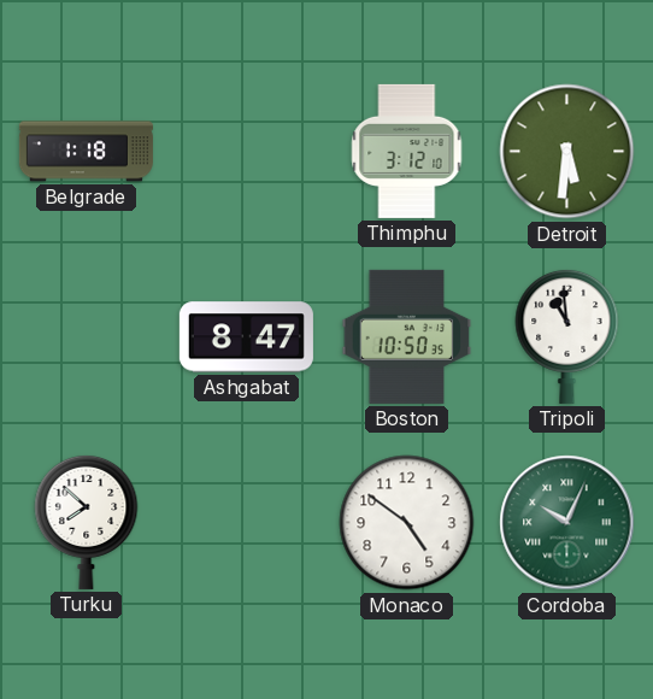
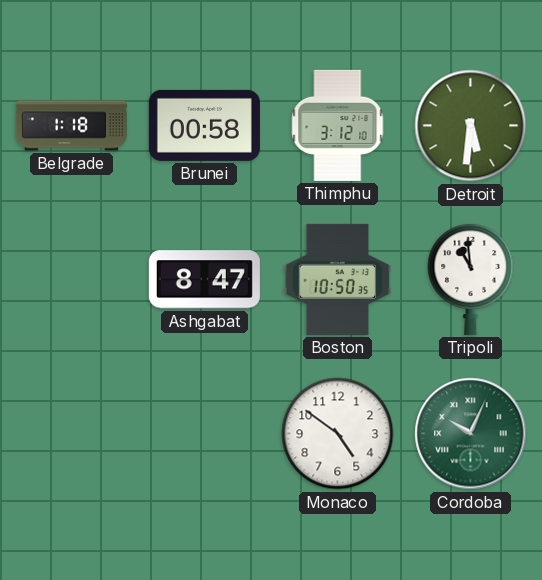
Brunei: none -> 00:58
Turku: 7:52 -> none
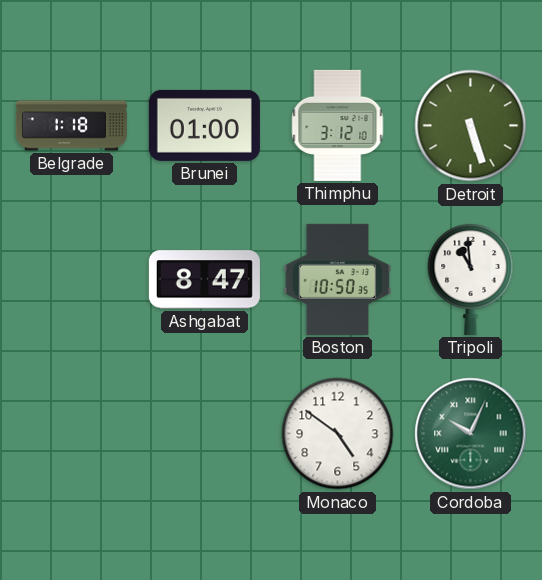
Brunei: 00:58 -> 01:00
Detroit: 5:31 -> 5:27
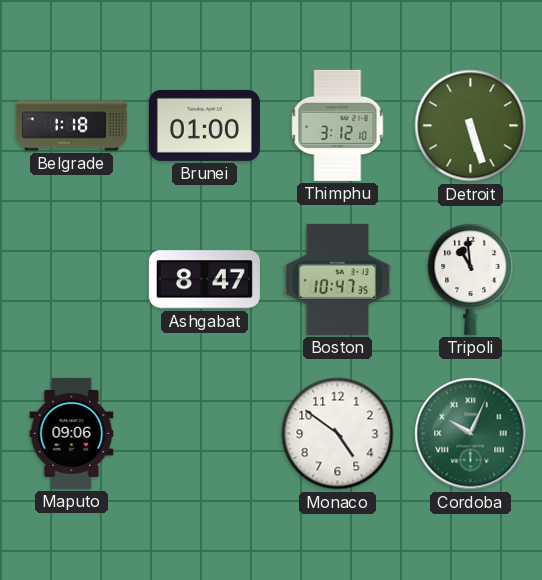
Boston: 10:50 -> 10:47
Maputo: none -> 09:06
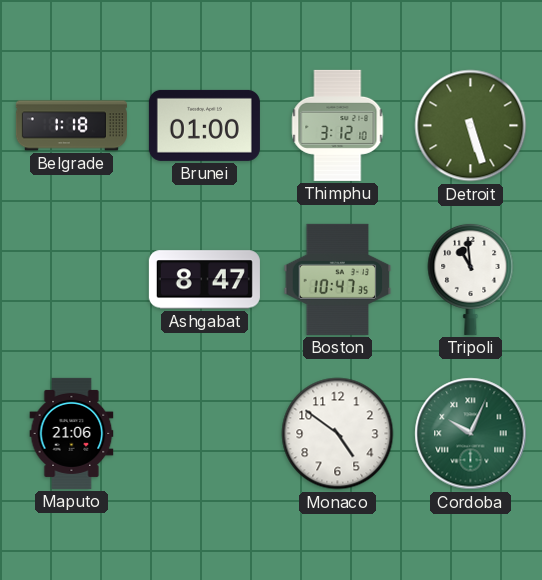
Maputo: 09:06 -> 21:06
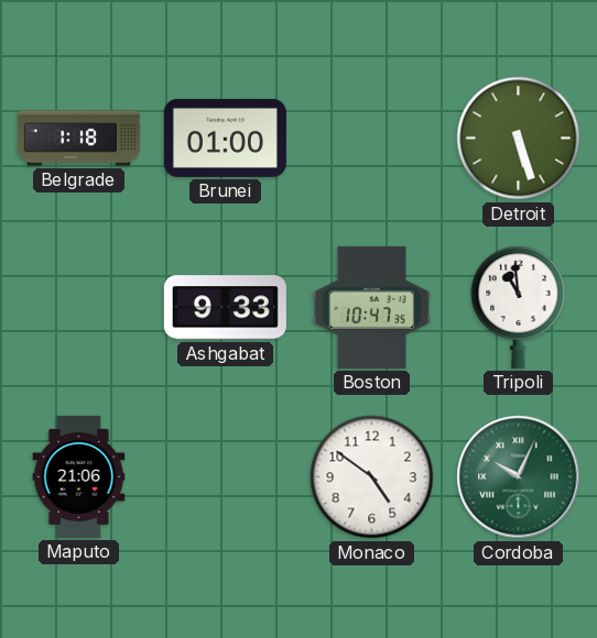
Thimphu: 3:12 -> none
Ashgabat: 8:47 -> 9:33
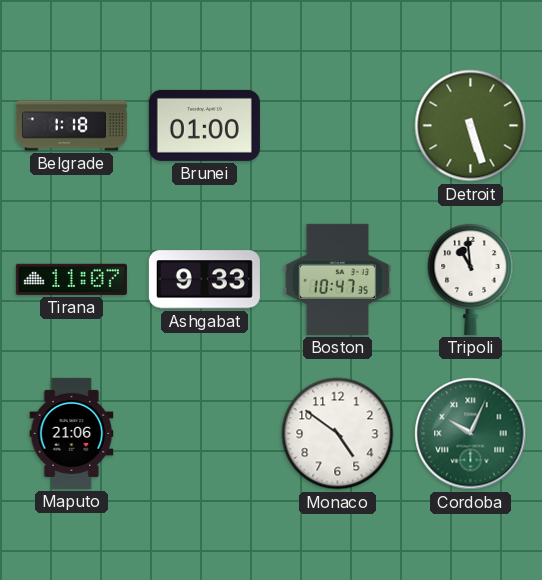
Tirana: none -> 11:07
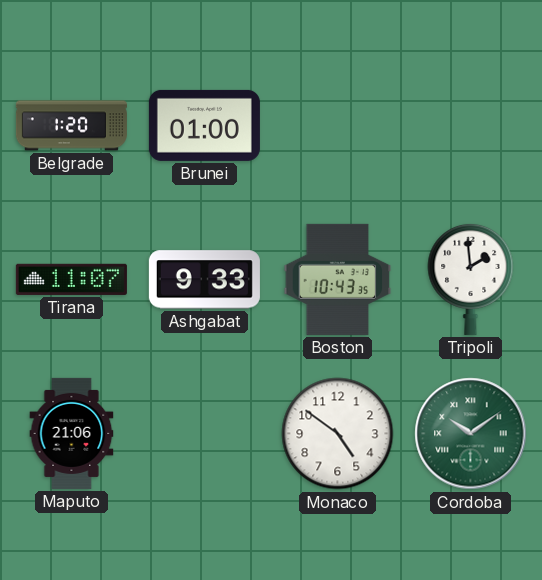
Belgrade: 1:18 -> 1:20
Detroit: 5:27 -> none
Boston: 10:47 -> 10:43
Tripoli: 10:59 -> 1:59
Cordoba: 10:04 -> 10:09
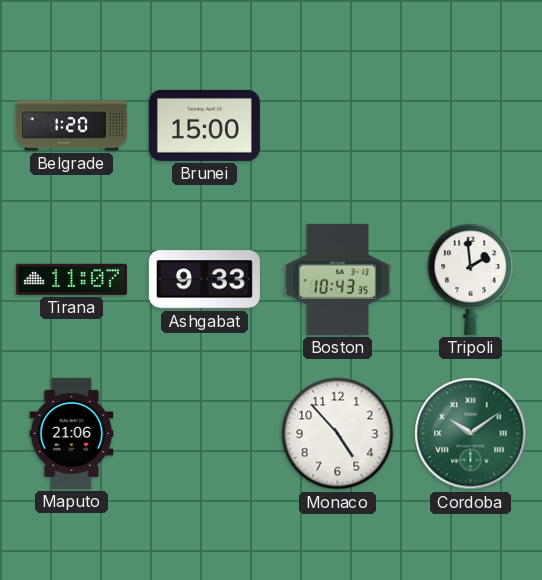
Brunei: 01:00 -> 15:00
Monaco: 4:51 -> 4:53
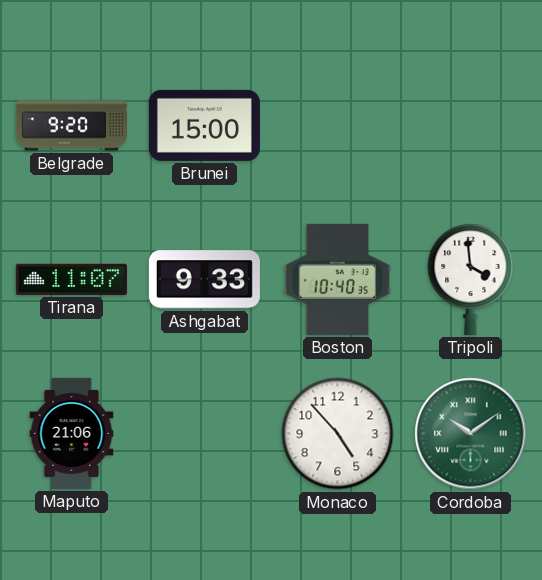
Belgrade: 1:20 -> 9:20
Boston: 10:43 -> 10:40
Tripoli: 1:59 -> 3:59
